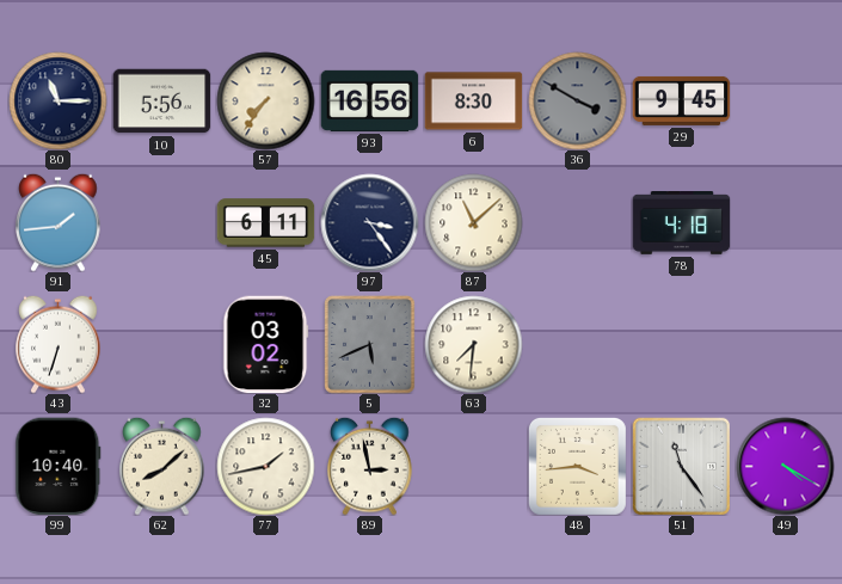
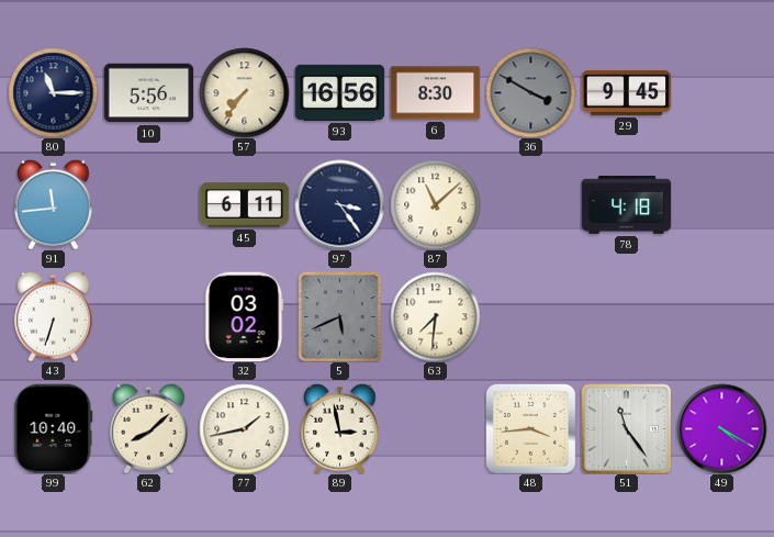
91: 1:44 -> 11:44
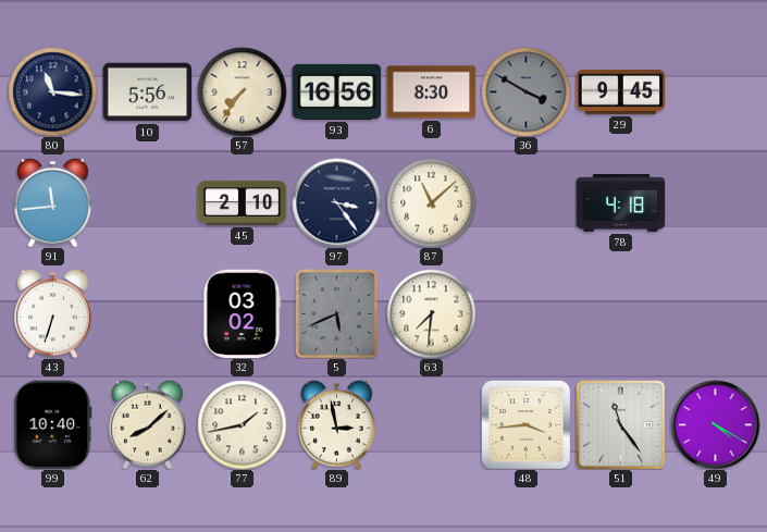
80: 11:15 -> 11:16
45: 6:11 -> 2:10
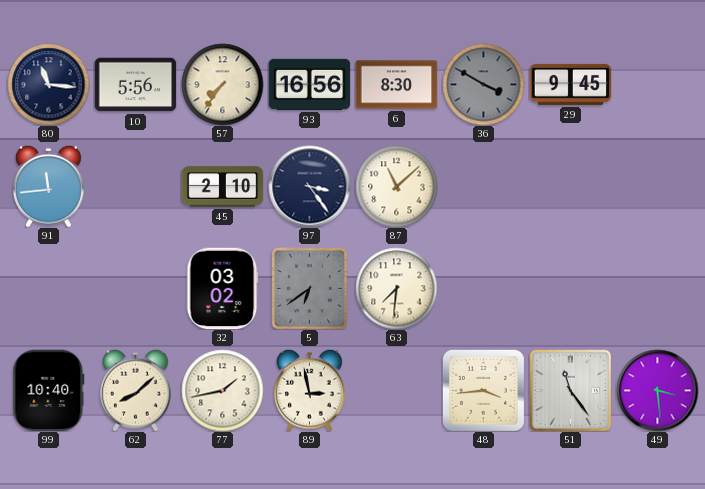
78: 4:18 -> none
43: 6:33 -> none
5: 5:41 -> 6:39
49: 4:20 -> 3:29
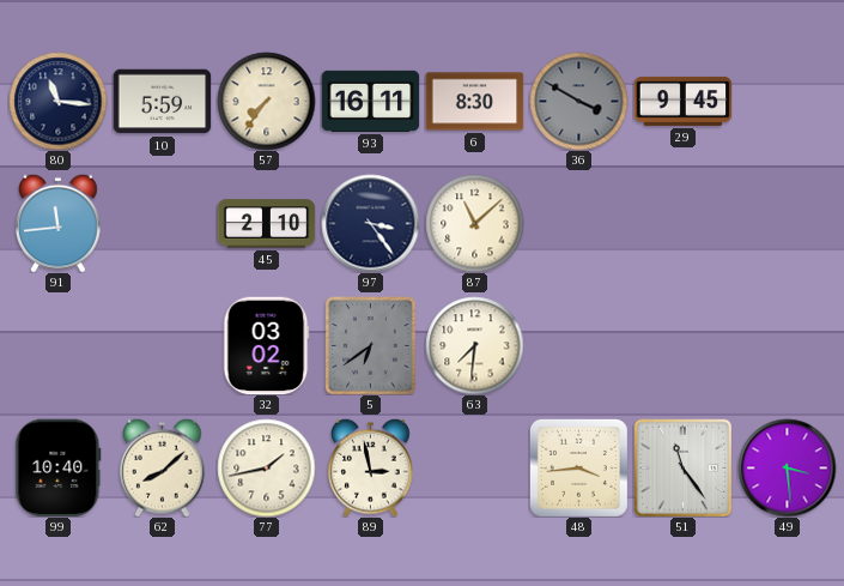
10: 5:56 -> 5:59
93: 16:56 -> 16:11
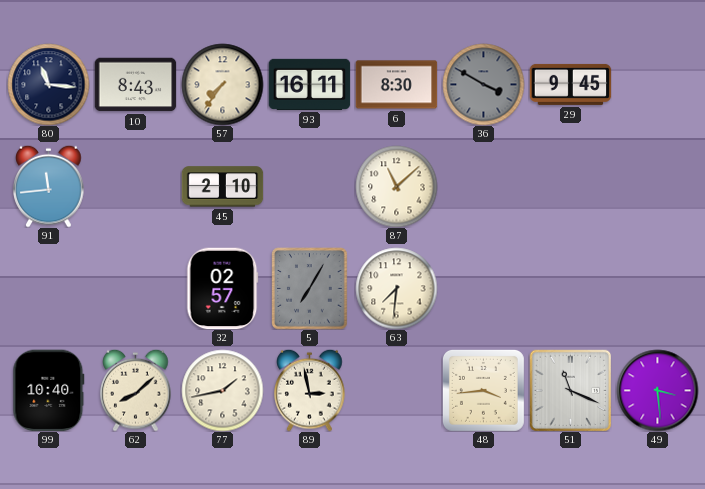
10: 5:59 -> 8:43
97: 3:24 -> none
32: 03:02 -> 02:57
5: 6:39 -> 7:05
51: 11:24 -> 11:19
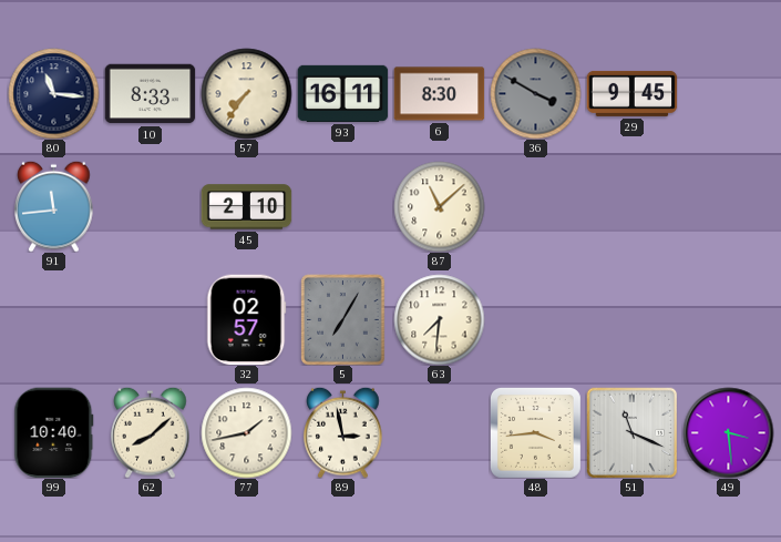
10: 8:43 -> 8:33
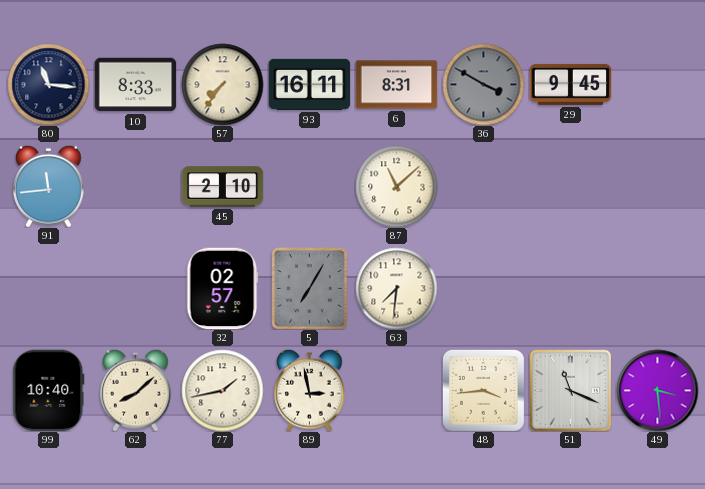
6: 8:30 -> 8:31
